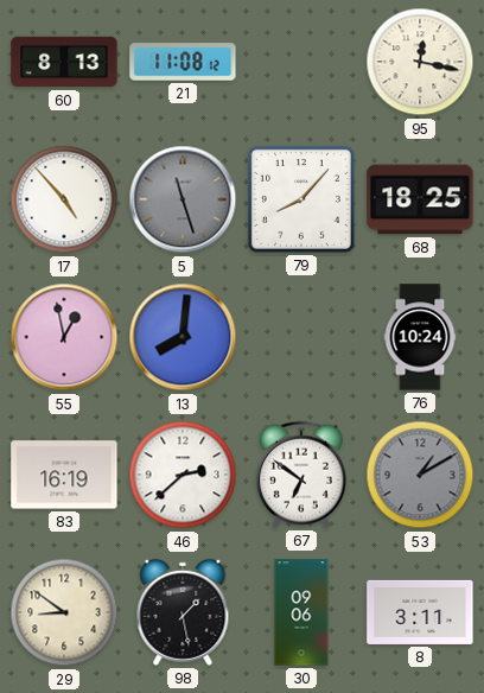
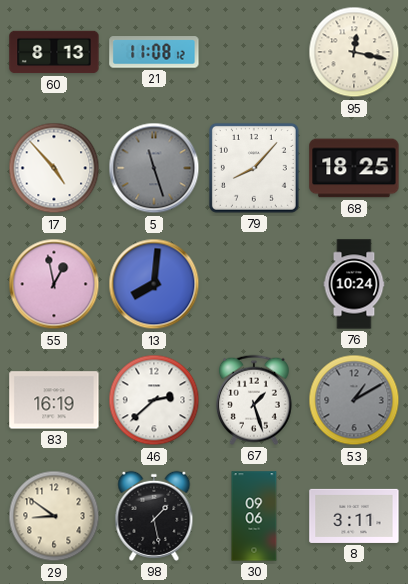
67: 6:51 -> 1:27
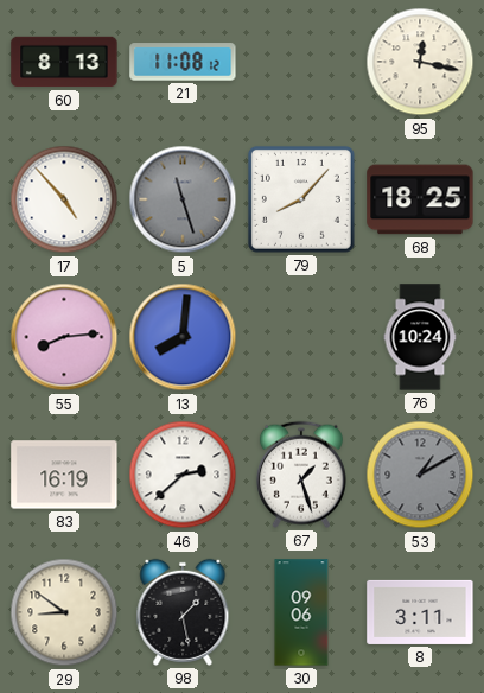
55: 12:58 -> 8:14
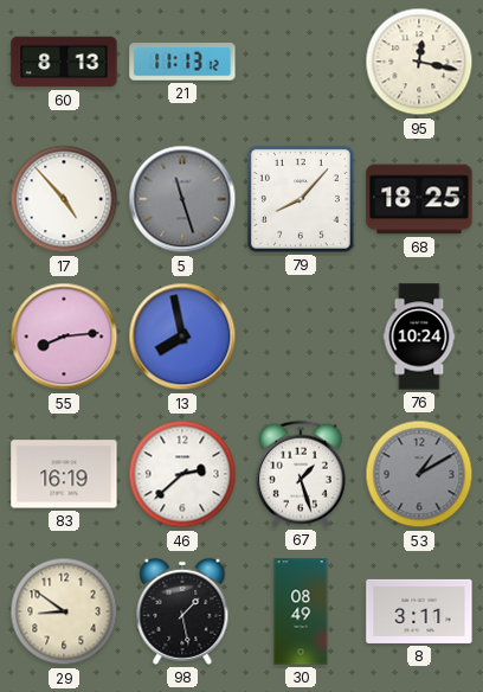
21: 11:08 -> 11:13
13: 8:01 -> 7:58
30: 09:06 -> 08:49
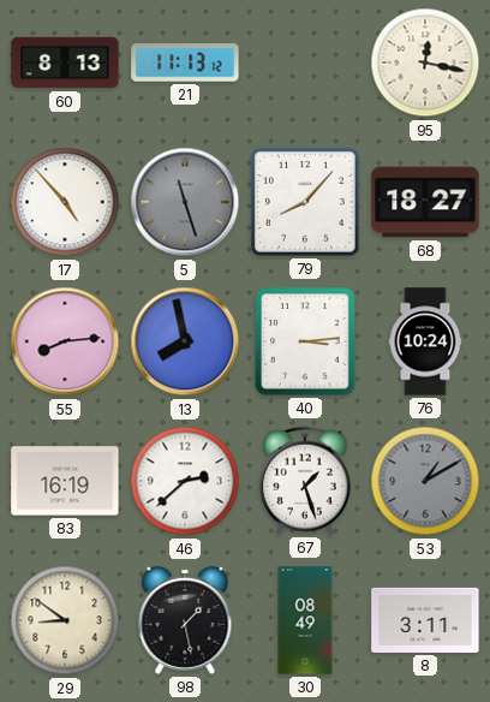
68: 18:25 -> 18:27
40: none -> 3:14
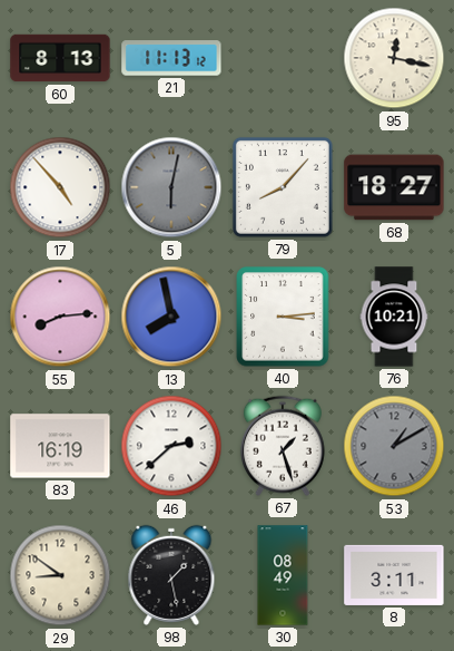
5: 11:27 -> 6:02
76: 10:24 -> 10:21
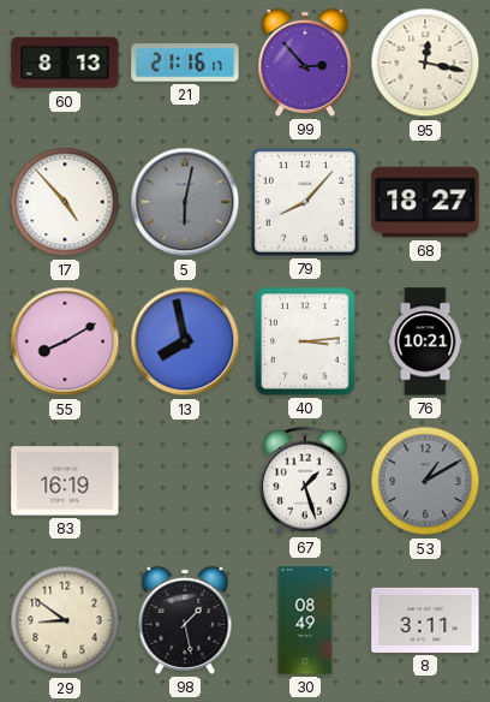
21: 11:13 -> 21:16
99: none -> 2:53
55: 8:14 -> 8:10
46: 2:38 -> none
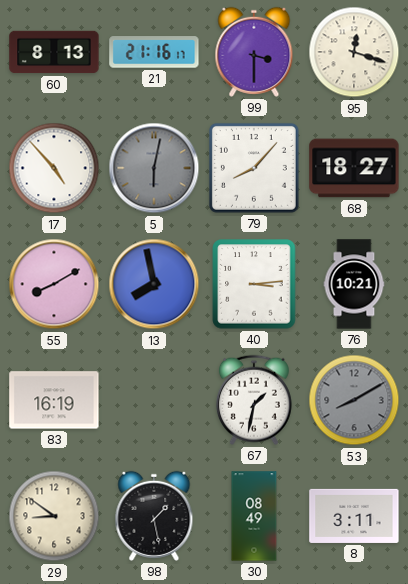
99: 2:53 -> 3:30
95: 12:17 -> 12:18
67: 1:27 -> 1:32
53: 1:10 -> 8:10
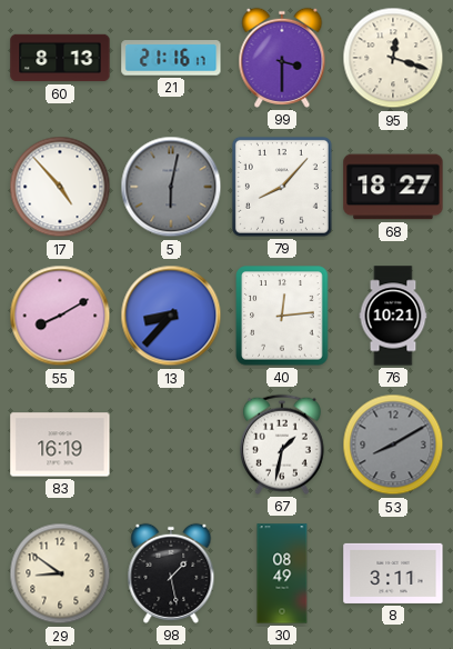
13: 7:58 -> 8:37
40: 3:14 -> 12:14
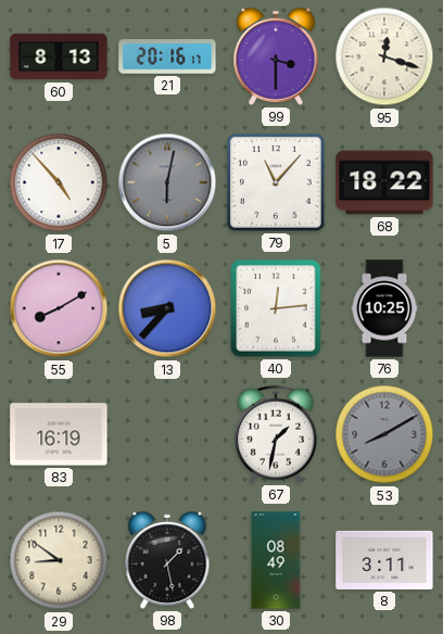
21: 21:16 -> 20:16
79: 8:07 -> 11:07
68: 18:27 -> 18:22
76: 10:21 -> 10:25
